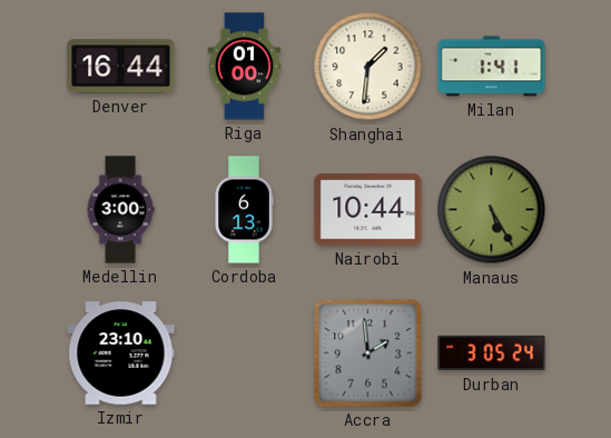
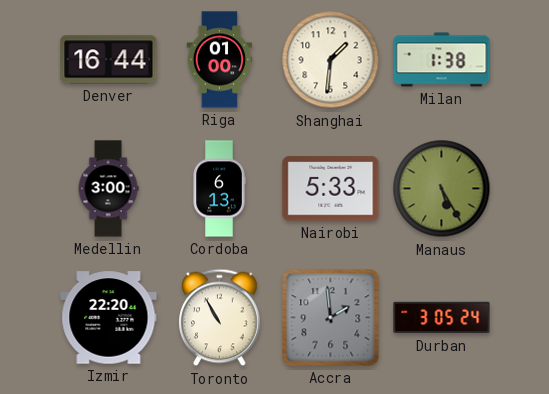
Milan: 1:41 -> 1:38
Nairobi: 10:44 -> 5:33
Izmir: 23:10 -> 22:20
Toronto: none -> 10:55
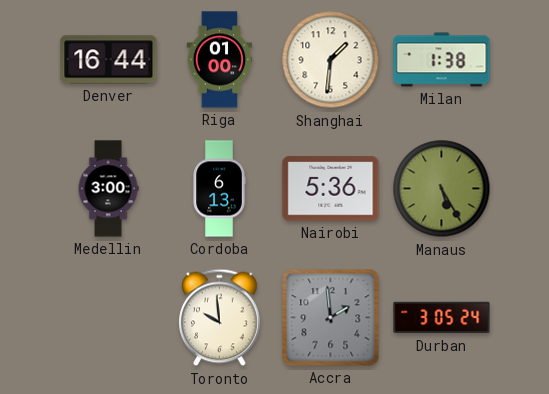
Nairobi: 5:33 -> 5:36
Izmir: 22:20 -> none
Toronto: 10:55 -> 9:59
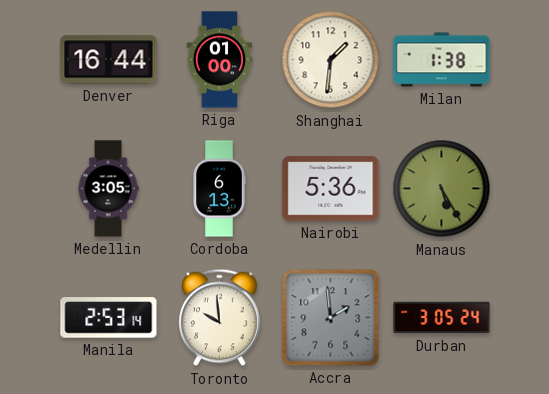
Medellin: 3:00 -> 3:05
Manila: none -> 2:53
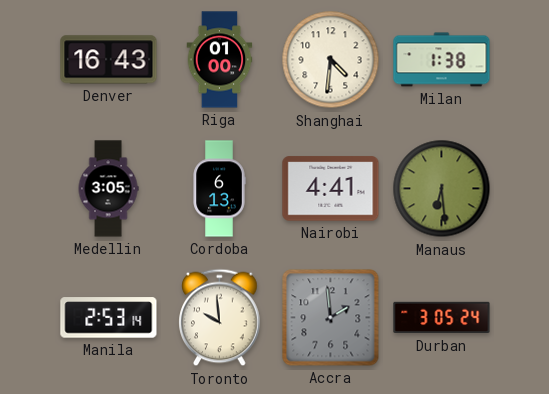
Denver: 16:44 -> 16:43
Shanghai: 1:31 -> 4:31
Nairobi: 5:36 -> 4:41
Manaus: 5:25 -> 6:29
